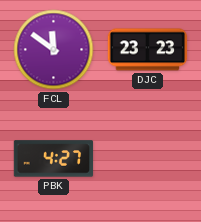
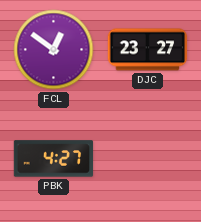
FCL: 11:51 -> 12:51
DJC: 23:23 -> 23:27
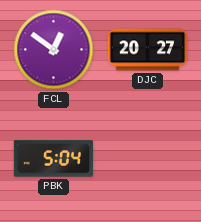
DJC: 23:27 -> 20:27
PBK: 4:27 -> 5:04
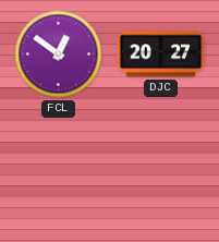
PBK: 5:04 -> none
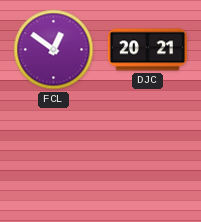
DJC: 20:27 -> 20:21
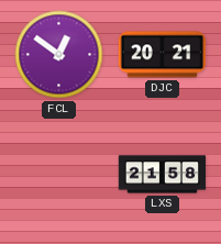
LXS: none -> 21:58
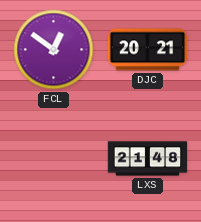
LXS: 21:58 -> 21:48
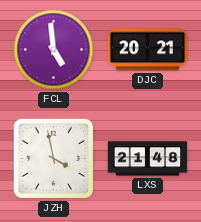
FCL: 12:51 -> 4:59
JZH: none -> 3:58
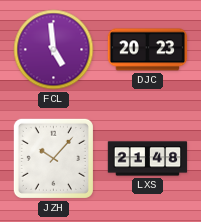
DJC: 20:21 -> 20:23
JZH: 3:58 -> 10:07
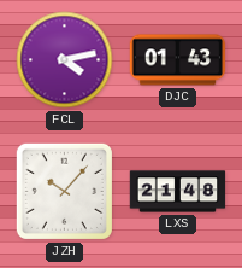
FCL: 4:59 -> 4:13
DJC: 20:23 -> 01:43
